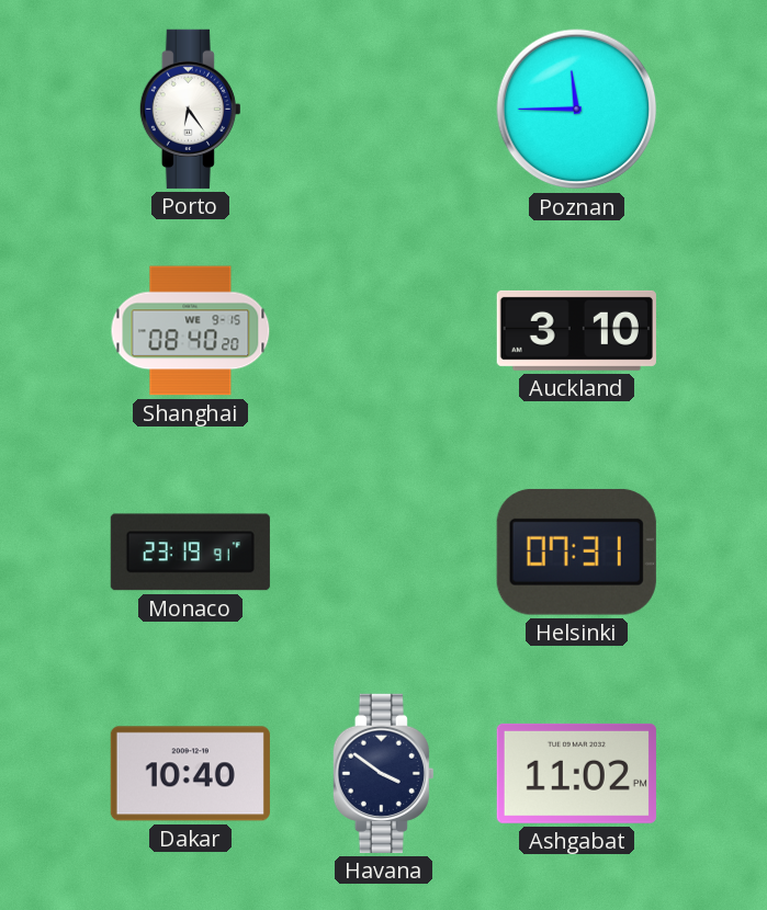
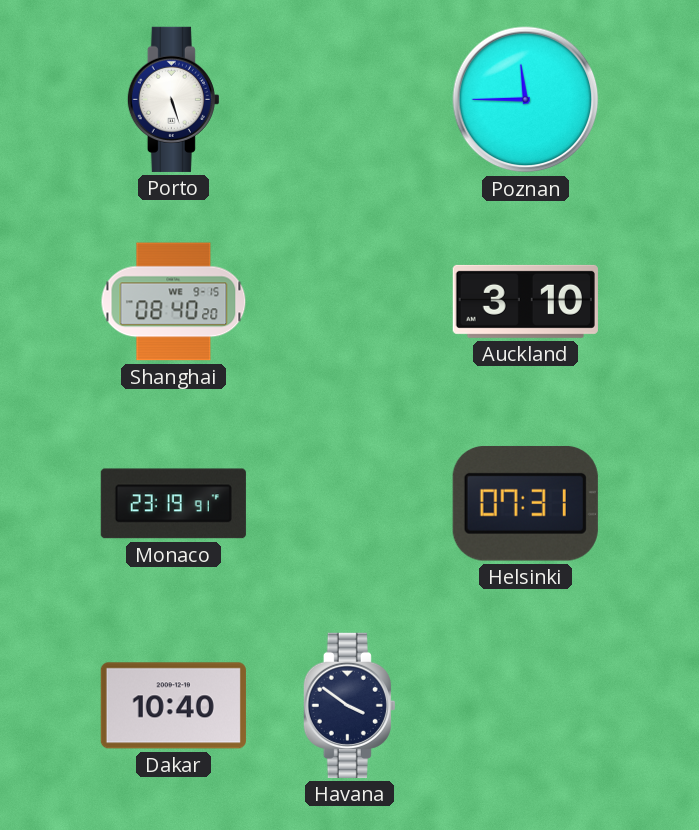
Porto: 6:24 -> 5:27
Ashgabat: 11:02 -> none
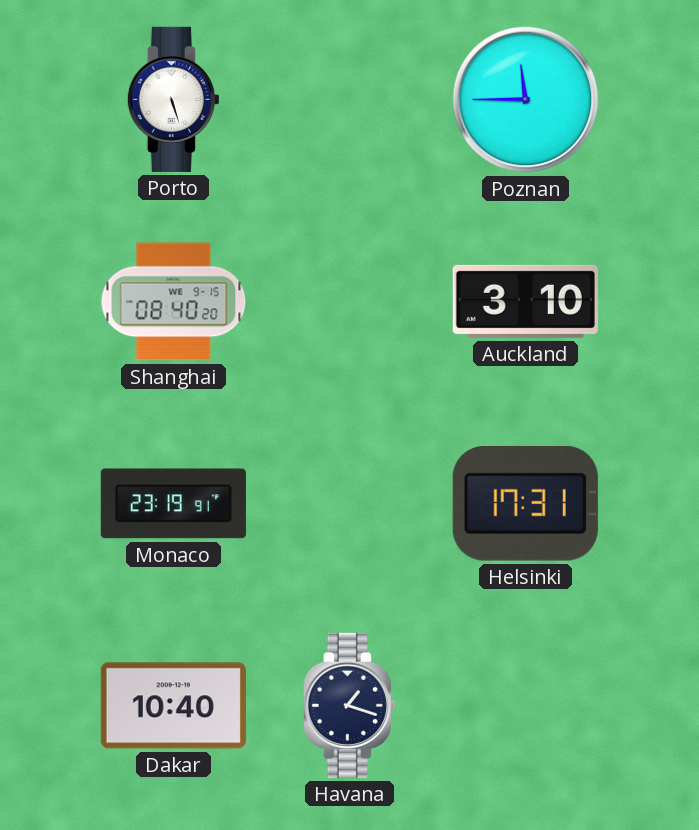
Helsinki: 07:31 -> 17:31
Havana: 3:51 -> 1:18
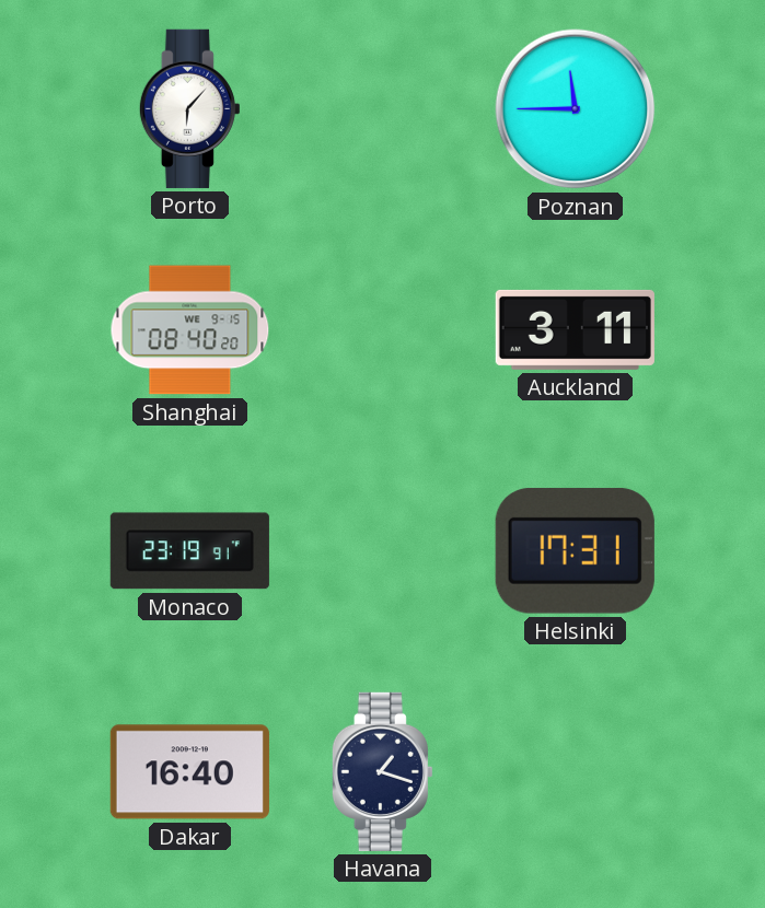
Porto: 5:27 -> 6:07
Auckland: 3:10 -> 3:11
Dakar: 10:40 -> 16:40
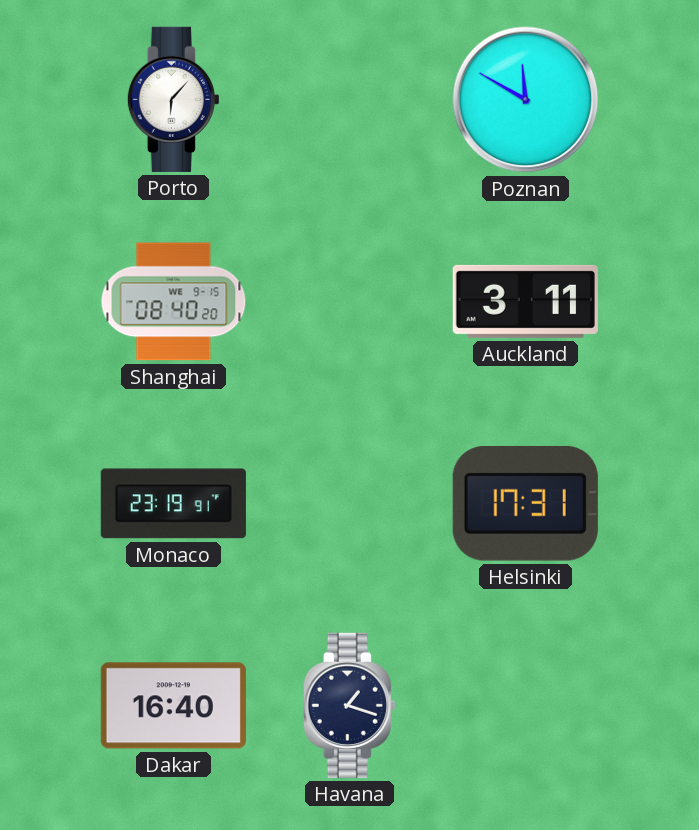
Poznan: 11:45 -> 11:50
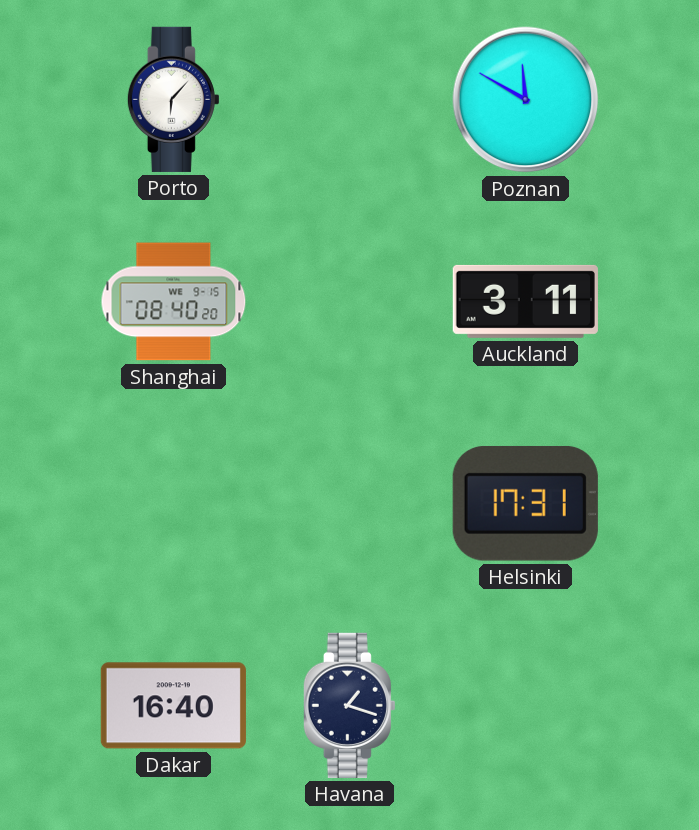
Monaco: 23:19 -> none
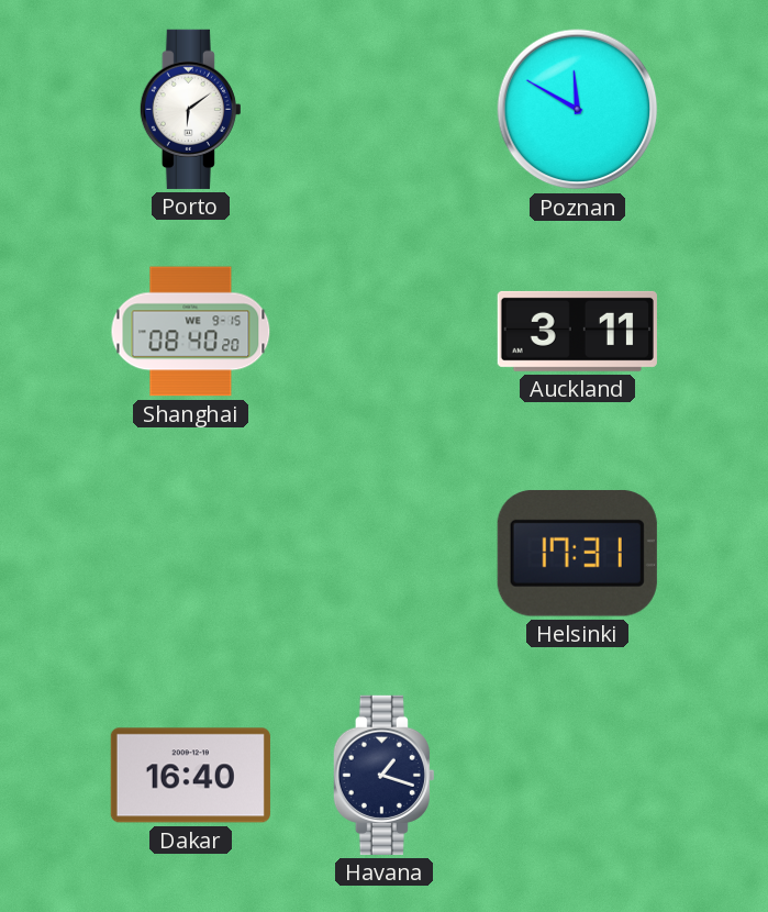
Porto: 6:07 -> 6:09
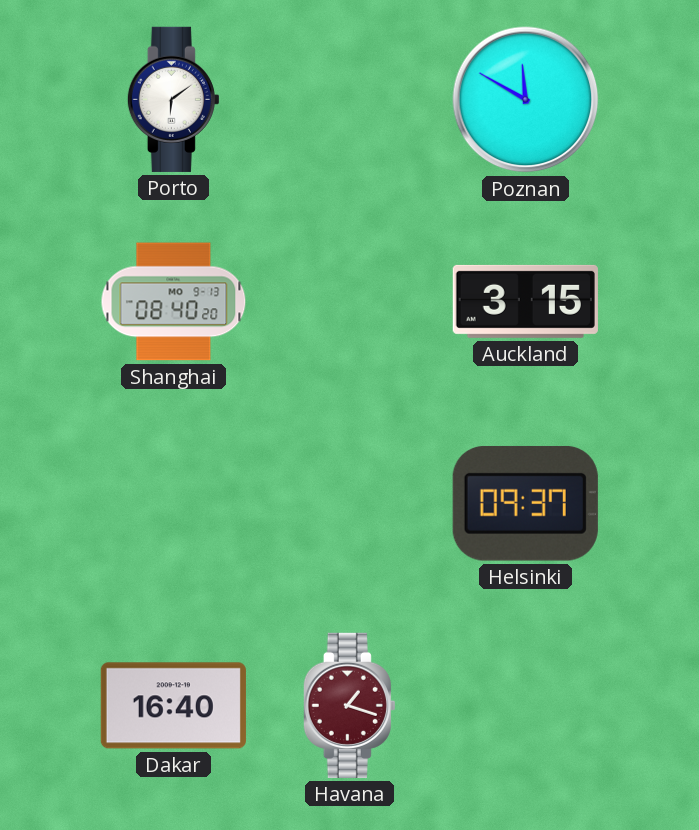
Shanghai date: WE 9-15 -> MO 9-13
Auckland: 3:11 -> 3:15
Helsinki: 17:31 -> 09:37
Havana dial: navy -> burgundy
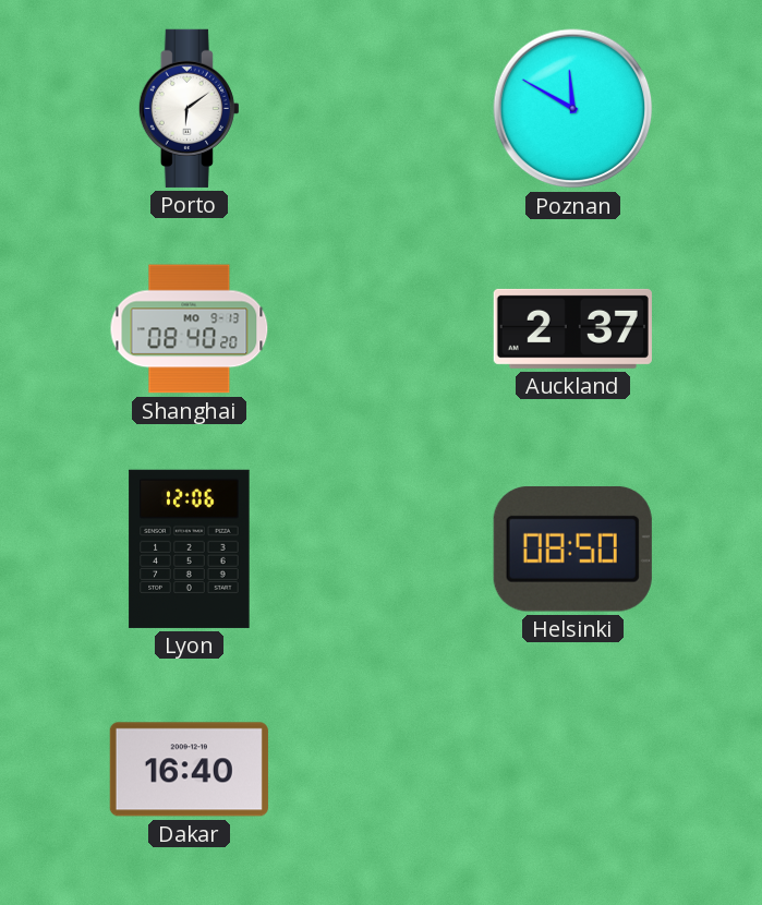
Auckland: 3:15 -> 2:37
Lyon: none -> 12:06
Helsinki: 09:37 -> 08:50
Havana: 1:18 -> none
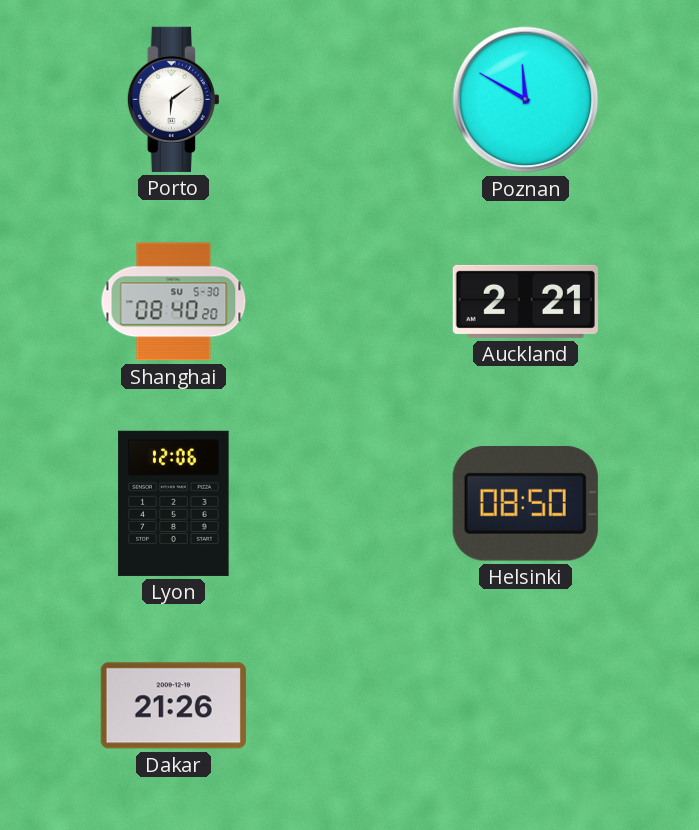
Shanghai date: MO 9-13 -> SU 5-30
Auckland: 2:37 -> 2:21
Dakar: 16:40 -> 21:26
